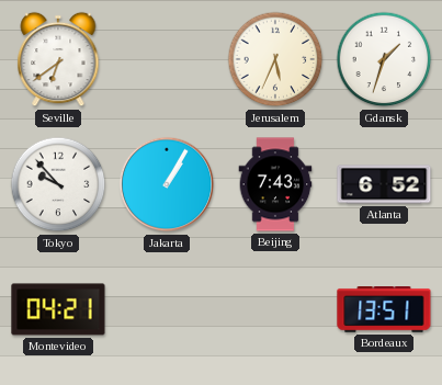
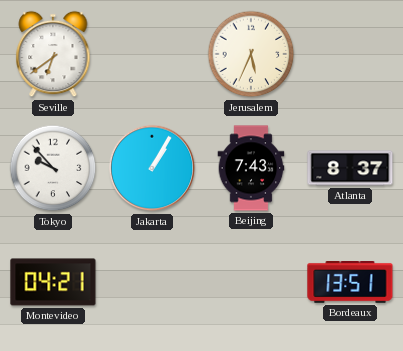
Gdansk: 1:33 -> none
Atlanta: 6:52 -> 8:37
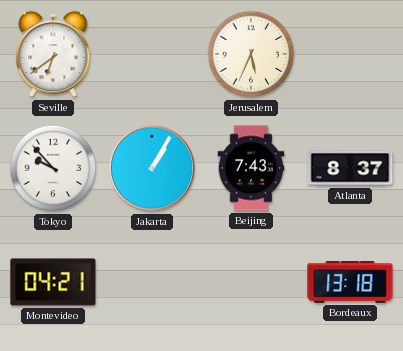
Bordeaux: 13:51 -> 13:18
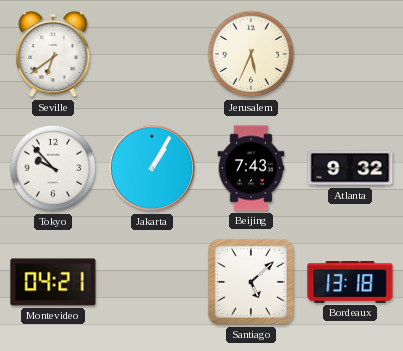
Atlanta: 8:37 -> 9:32
Santiago: none -> 5:08
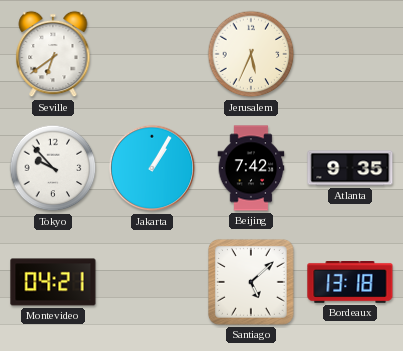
Beijing: 7:43 -> 7:42
Atlanta: 9:32 -> 9:35
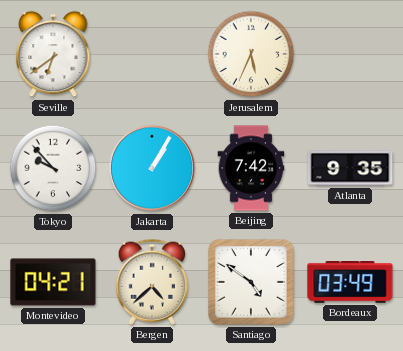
Bergen: none -> 4:38
Santiago: 5:08 -> 4:51
Bordeaux: 13:18 -> 03:49
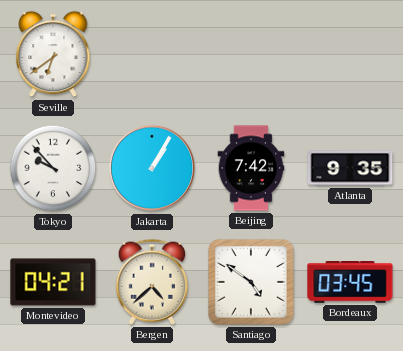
Jerusalem: 5:34 -> none
Bordeaux: 03:49 -> 03:45
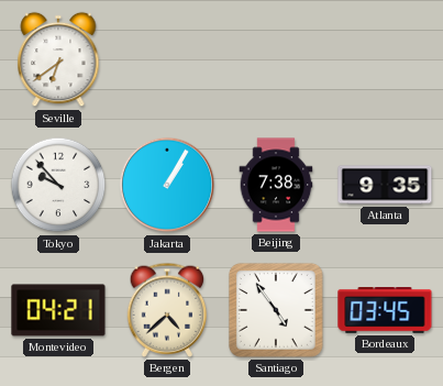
Beijing: 7:42 -> 7:38
Santiago: 4:51 -> 4:54
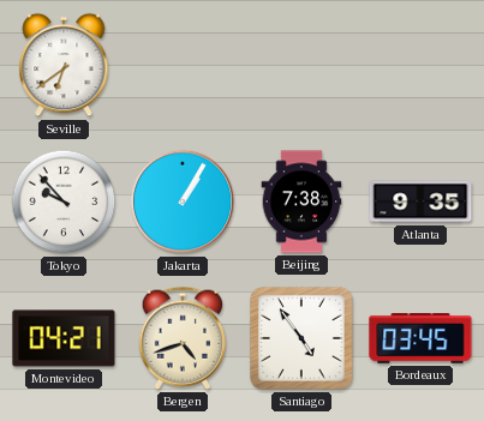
Bergen: 4:38 -> 4:42
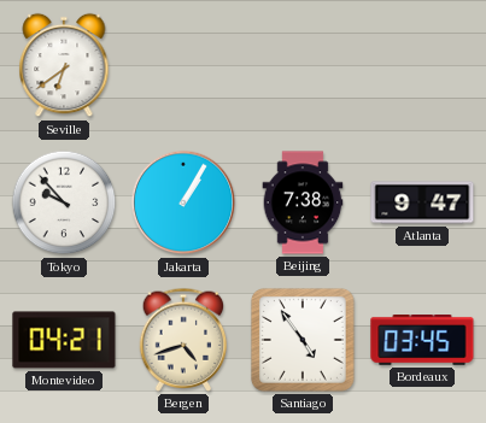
Atlanta: 9:35 -> 9:47
